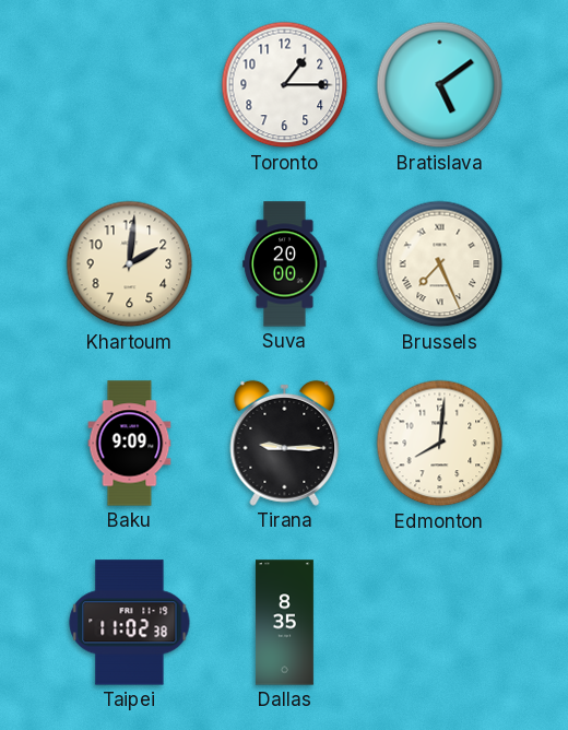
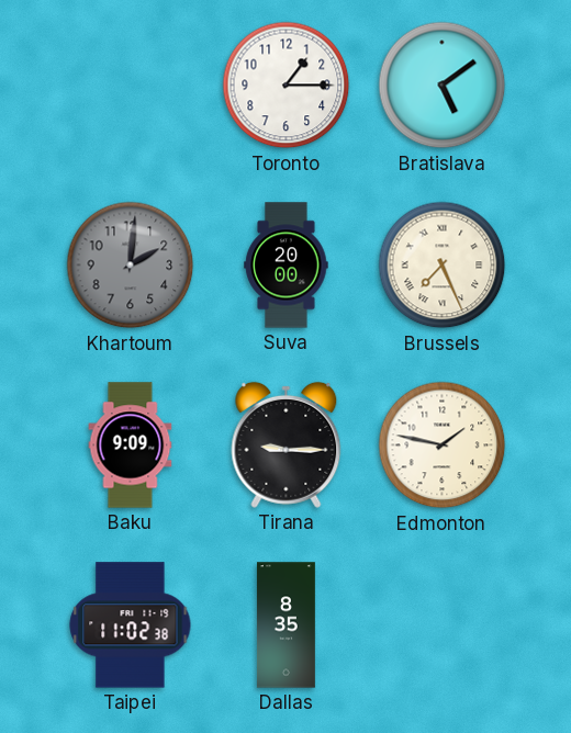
Khartoum dial: cream -> grey
Edmonton: 8:01 -> 1:47
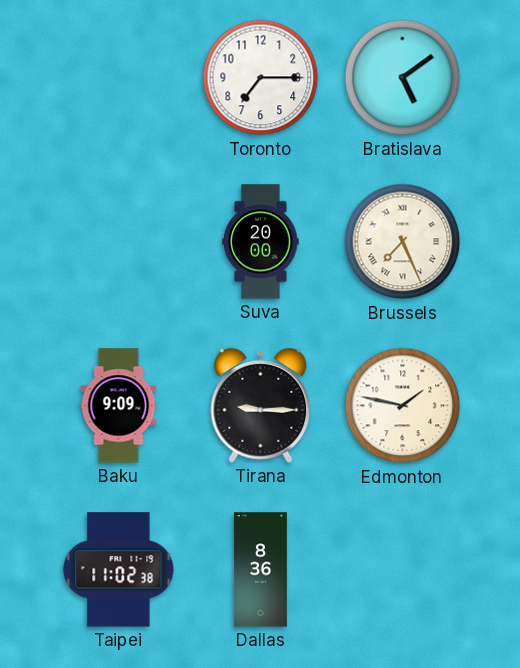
Toronto: 1:15 -> 7:15
Khartoum: 2:01 -> none
Dallas: 8:35 -> 8:36
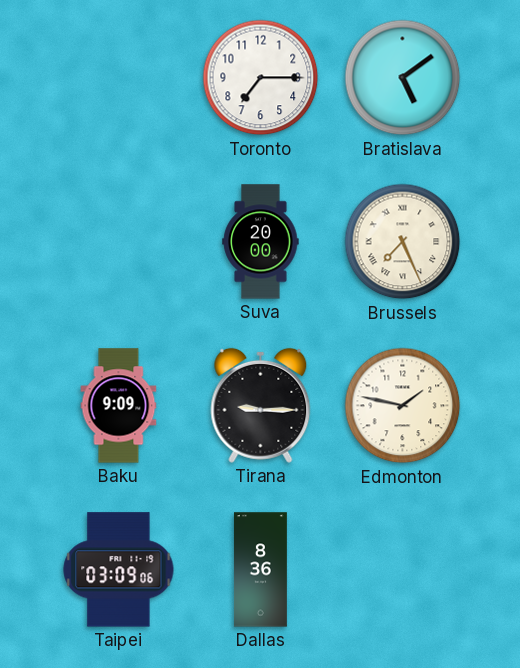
Taipei: 11:02 -> 03:09
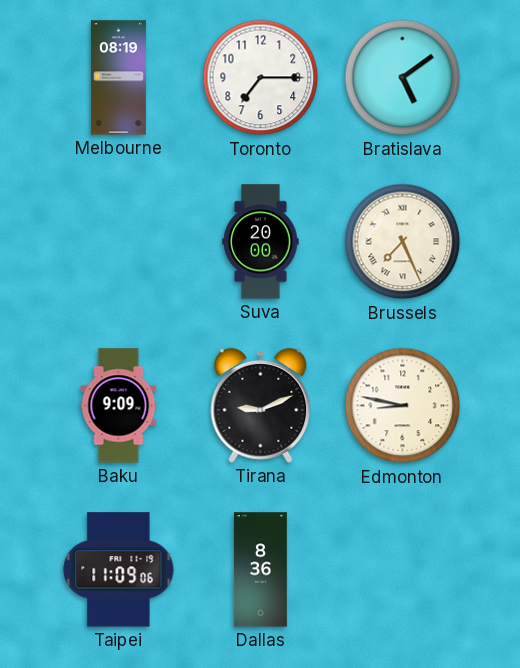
Melbourne: none -> 08:19
Tirana: 9:15 -> 9:11
Edmonton: 1:47 -> 8:47
Taipei: 03:09 -> 11:09
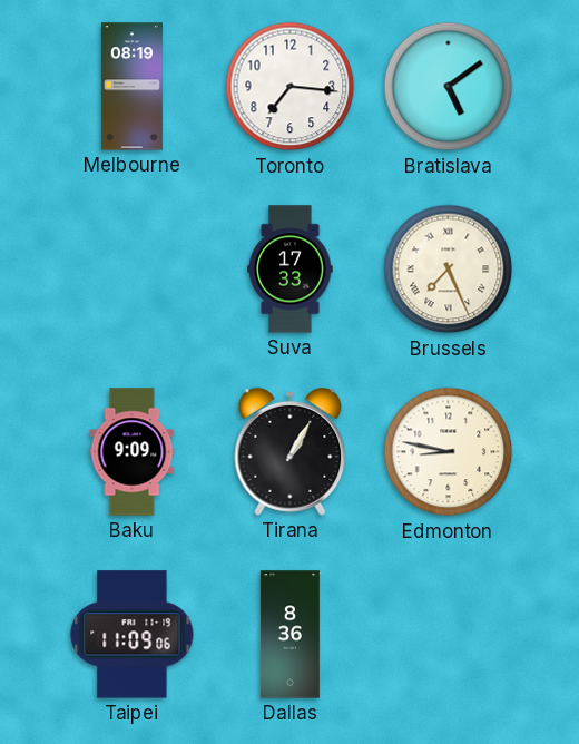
Toronto: 7:15 -> 7:16
Suva: 20:00 -> 17:33
Tirana: 9:11 -> 1:05
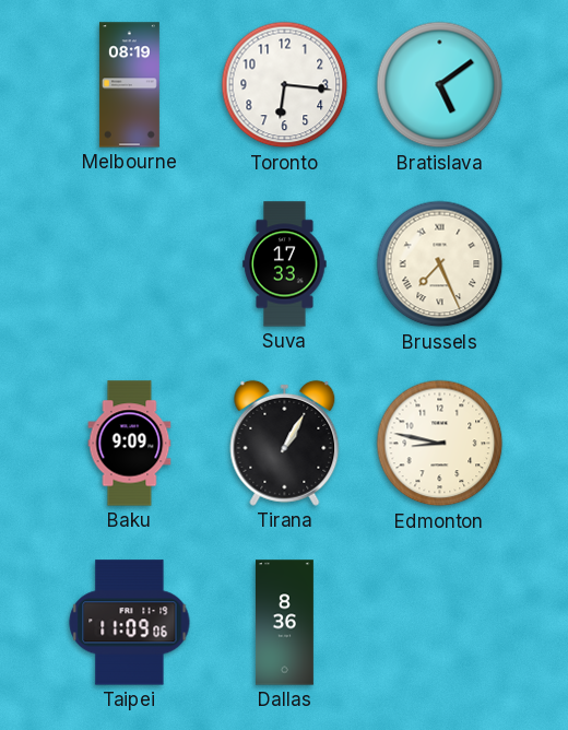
Toronto: 7:16 -> 6:16
